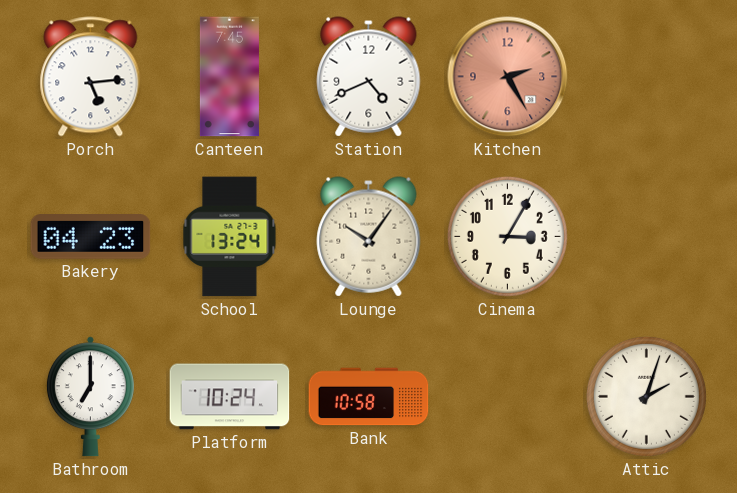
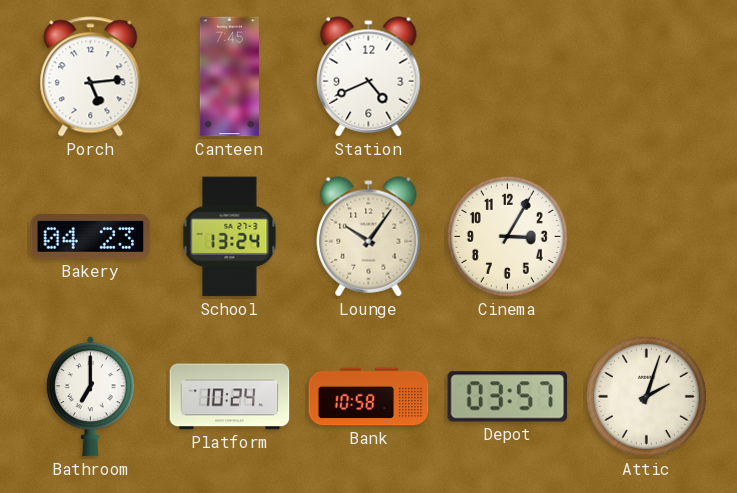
Kitchen: 2:25 -> none
Depot: none -> 03:57
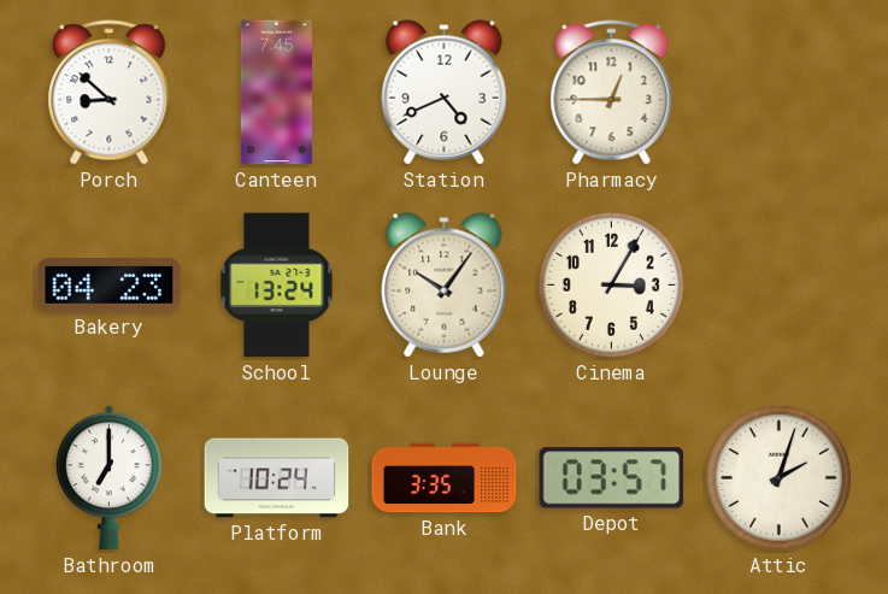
Porch: 5:14 -> 8:52
Pharmacy: none -> 12:45
Bank: 10:58 -> 3:35
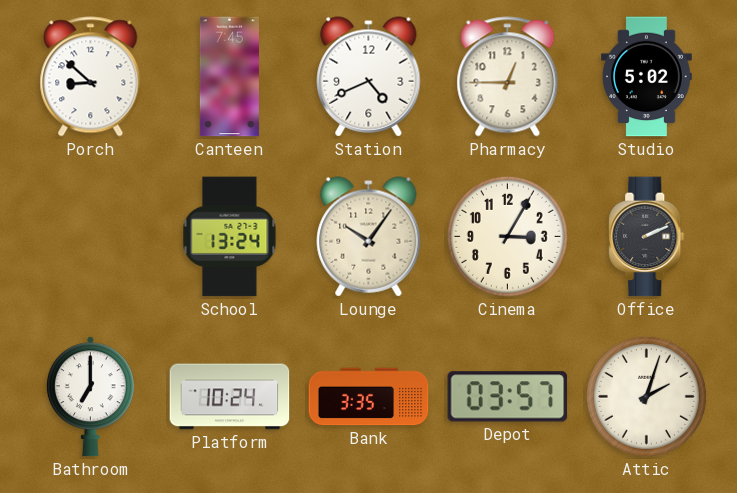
Studio: none -> 5:02
Bakery: 04:23 -> none
Office: none -> 2:11
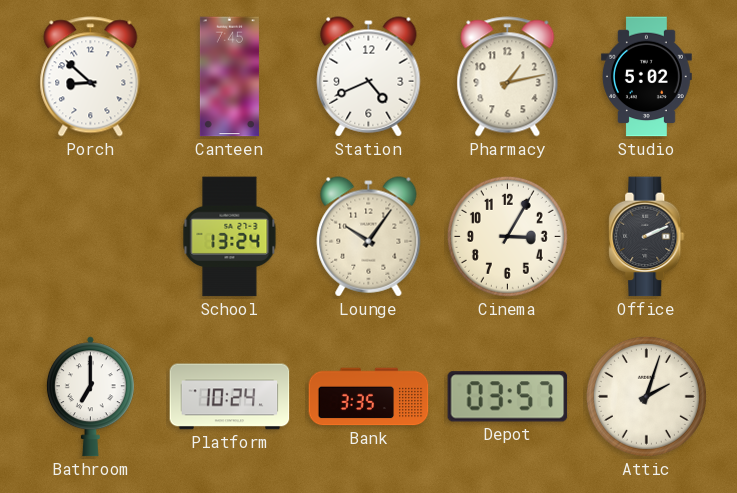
Pharmacy: 12:45 -> 1:13
